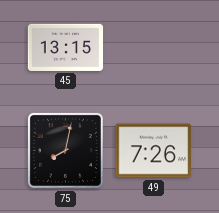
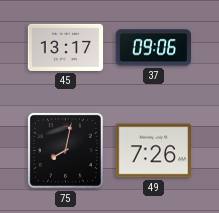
45: 13:15 -> 13:17
37: none -> 09:06
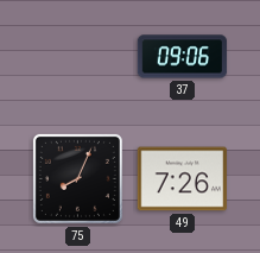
45: 13:17 -> none
75: 8:02 -> 8:04
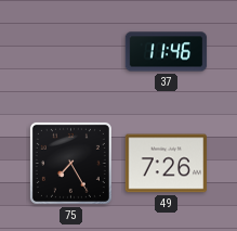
37: 09:06 -> 11:46
75: 8:04 -> 7:25
